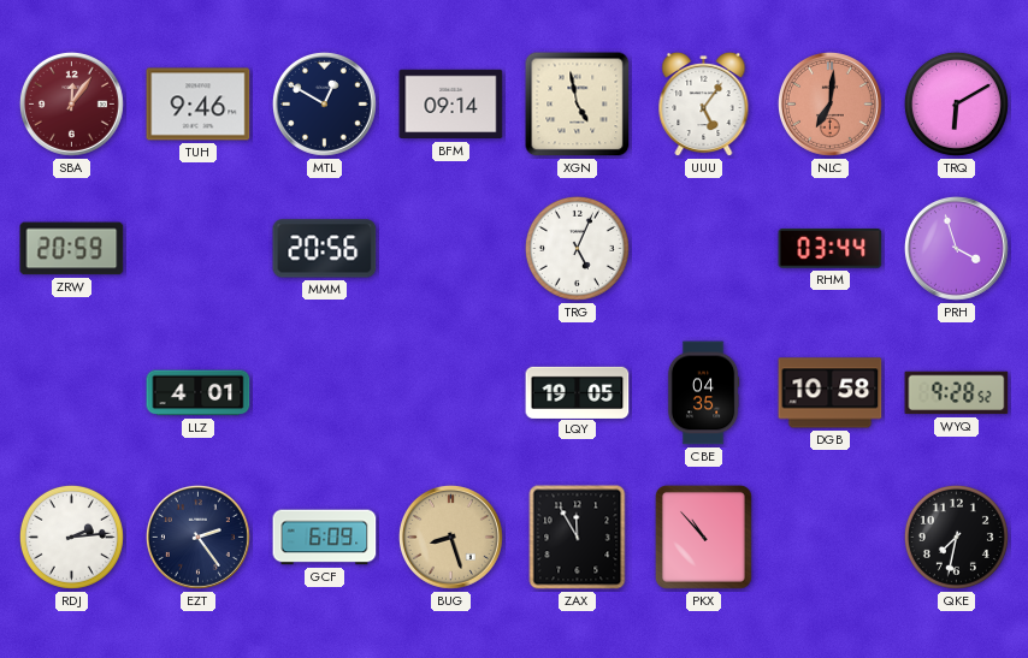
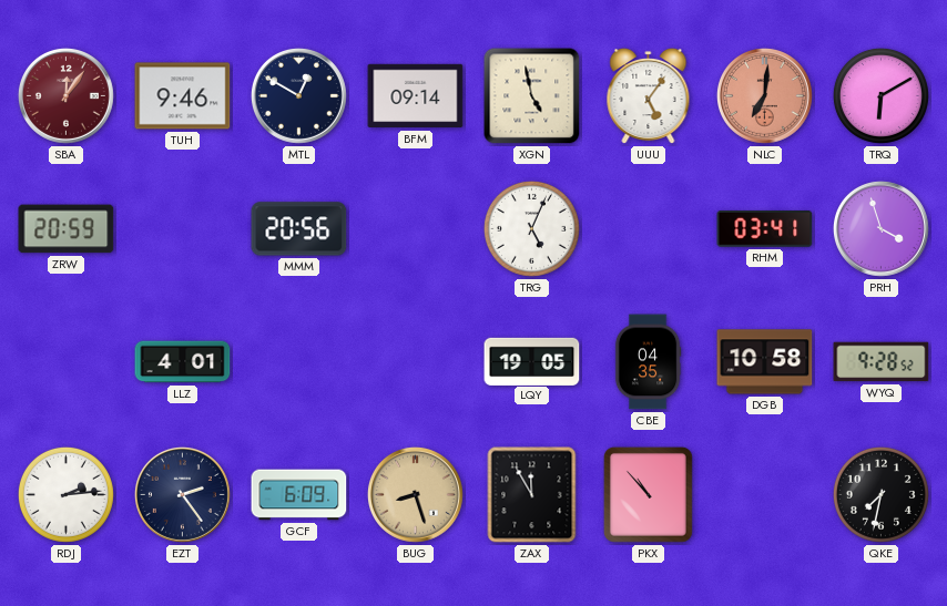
RHM: 03:44 -> 03:41
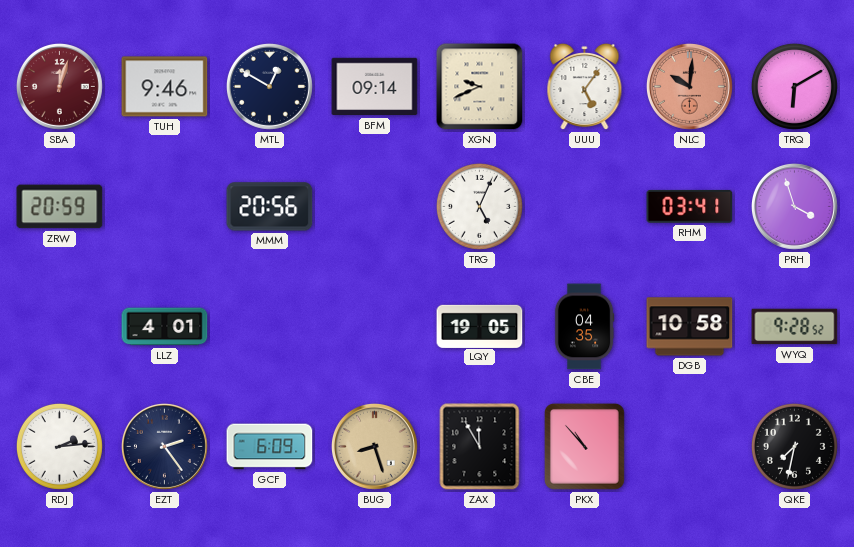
SBA: 12:06 -> 12:03
XGN: 4:58 -> 9:41
NLC: 7:01 -> 10:01
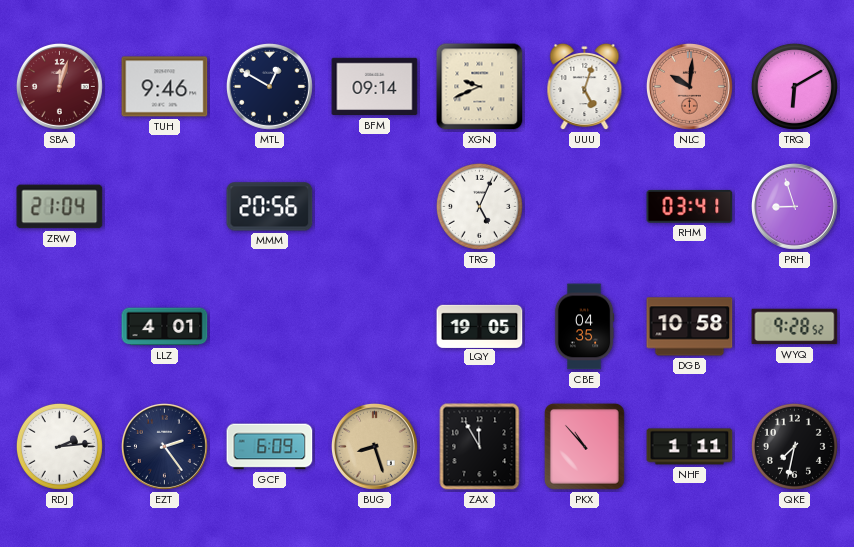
UUU: 5:06 -> 5:03
ZRW: 20:59 -> 21:04
PRH: 3:57 -> 8:57
NHF: none -> 1:11
